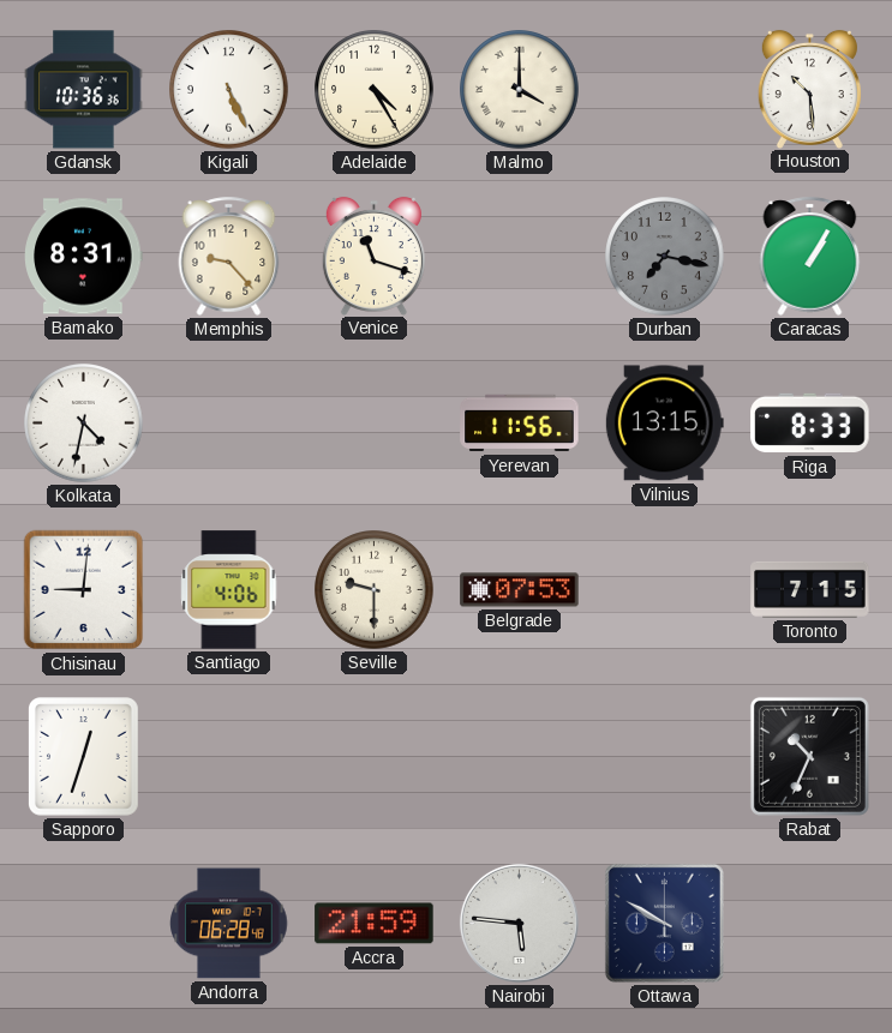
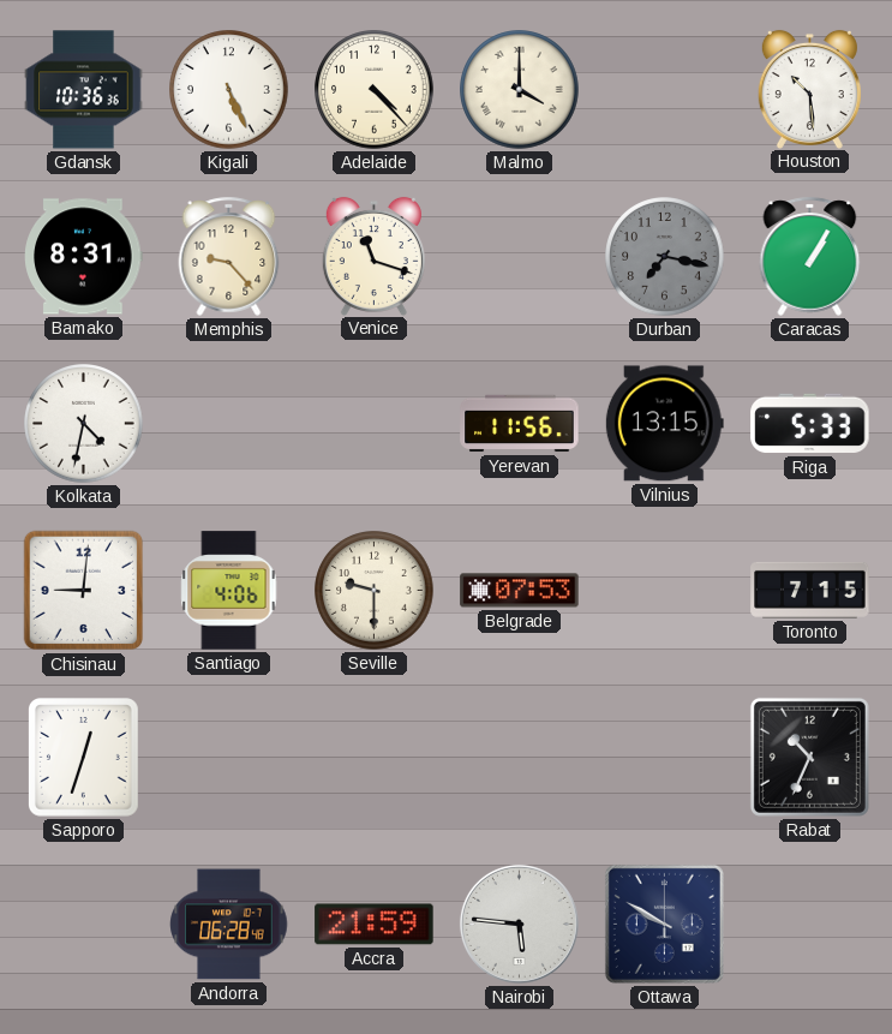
Adelaide: 4:25 -> 4:23
Riga: 8:33 -> 5:33
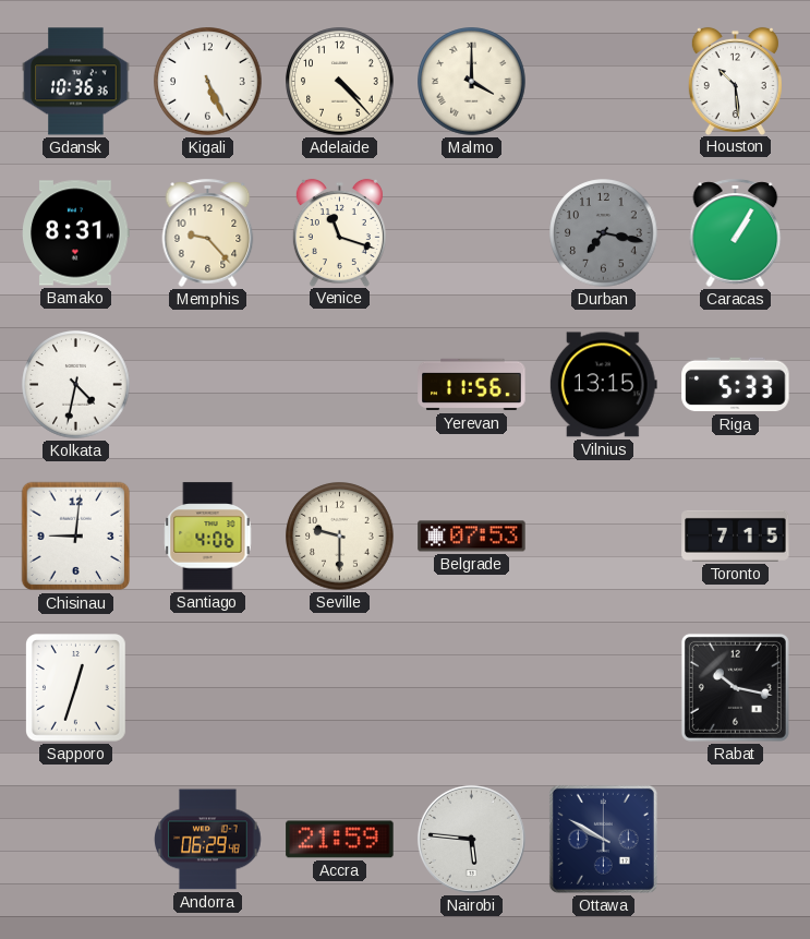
Rabat: 10:34 -> 10:17
Andorra: 06:28 -> 06:29
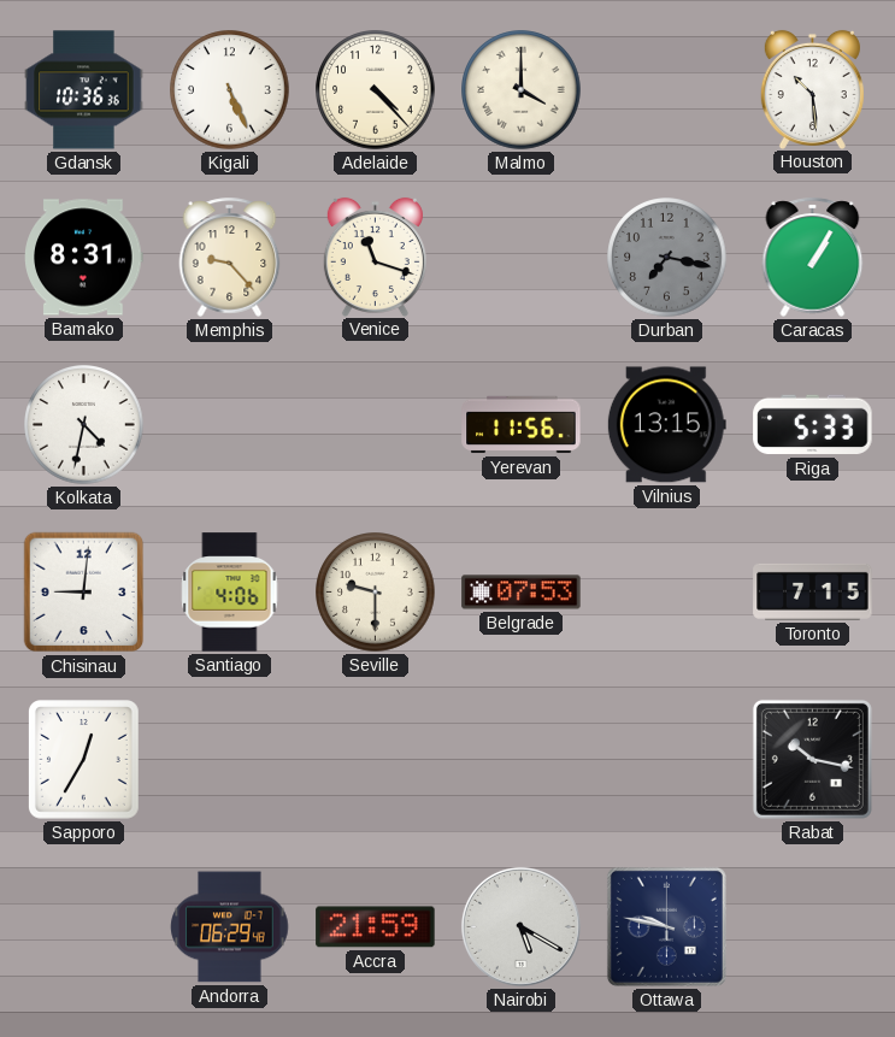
Sapporo: 12:33 -> 12:35
Nairobi: 5:46 -> 5:20
Ottawa: 9:50 -> 9:47
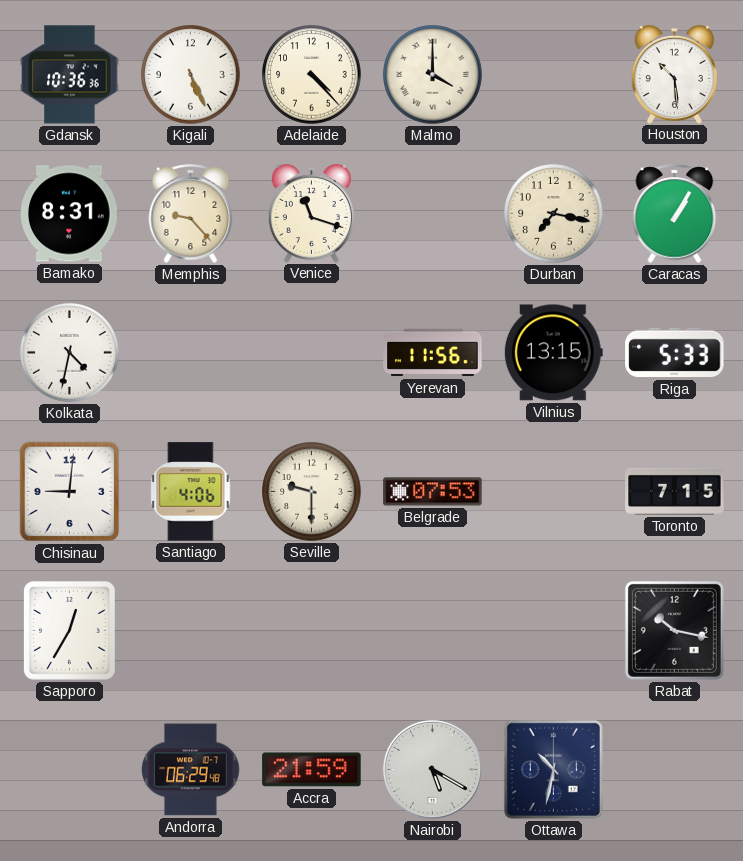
Durban dial: grey -> cream
Ottawa: 9:47 -> 10:32
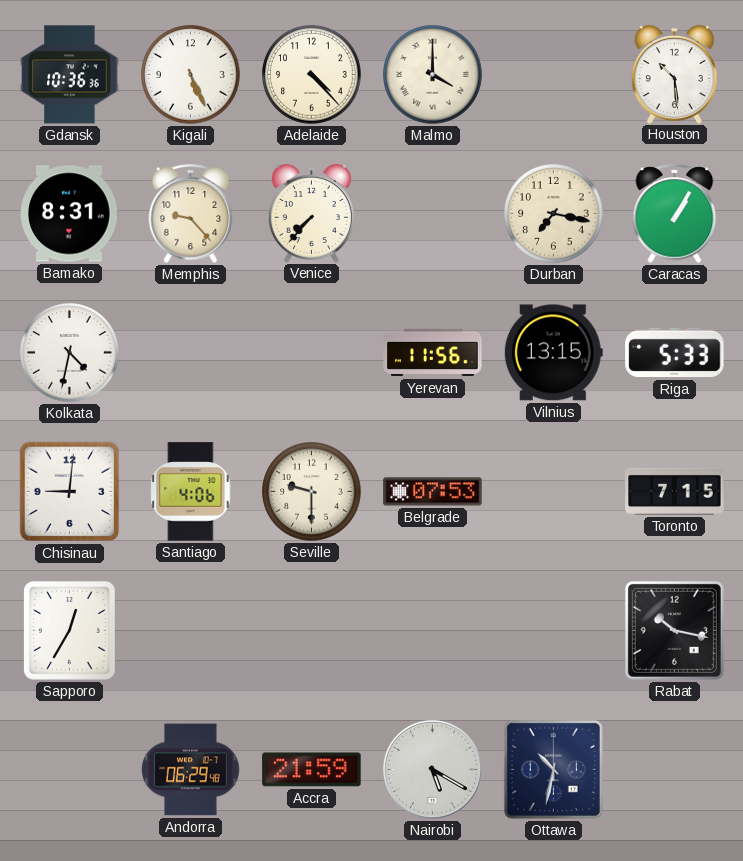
Venice: 11:18 -> 7:37
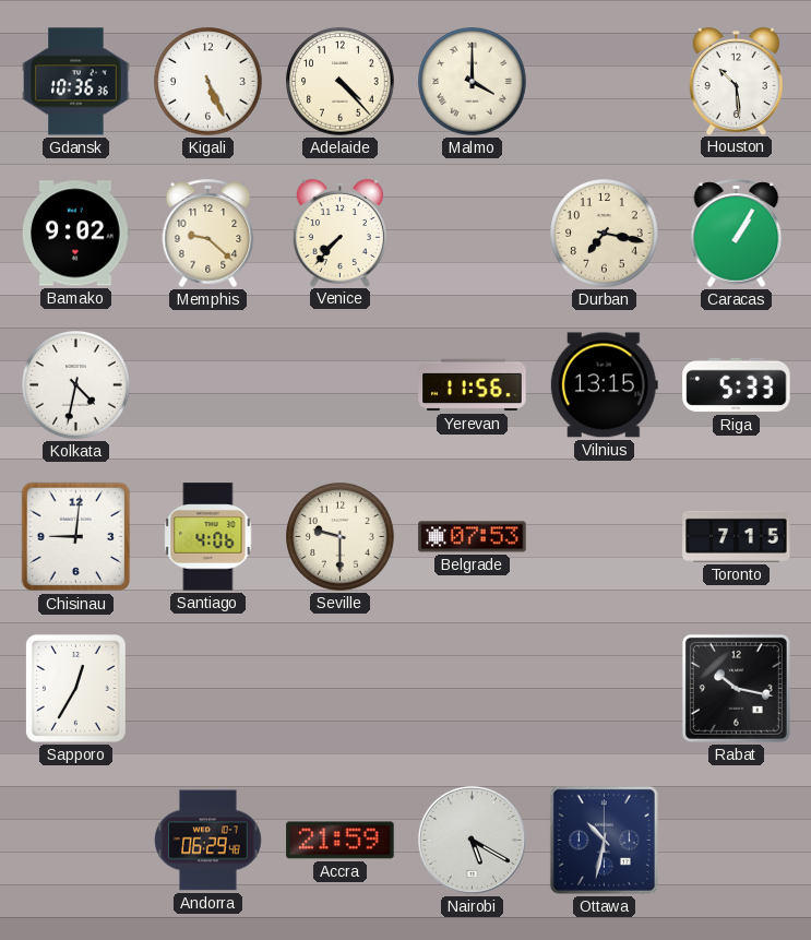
Bamako: 8:31 -> 9:02
Memphis: 9:23 -> 9:22
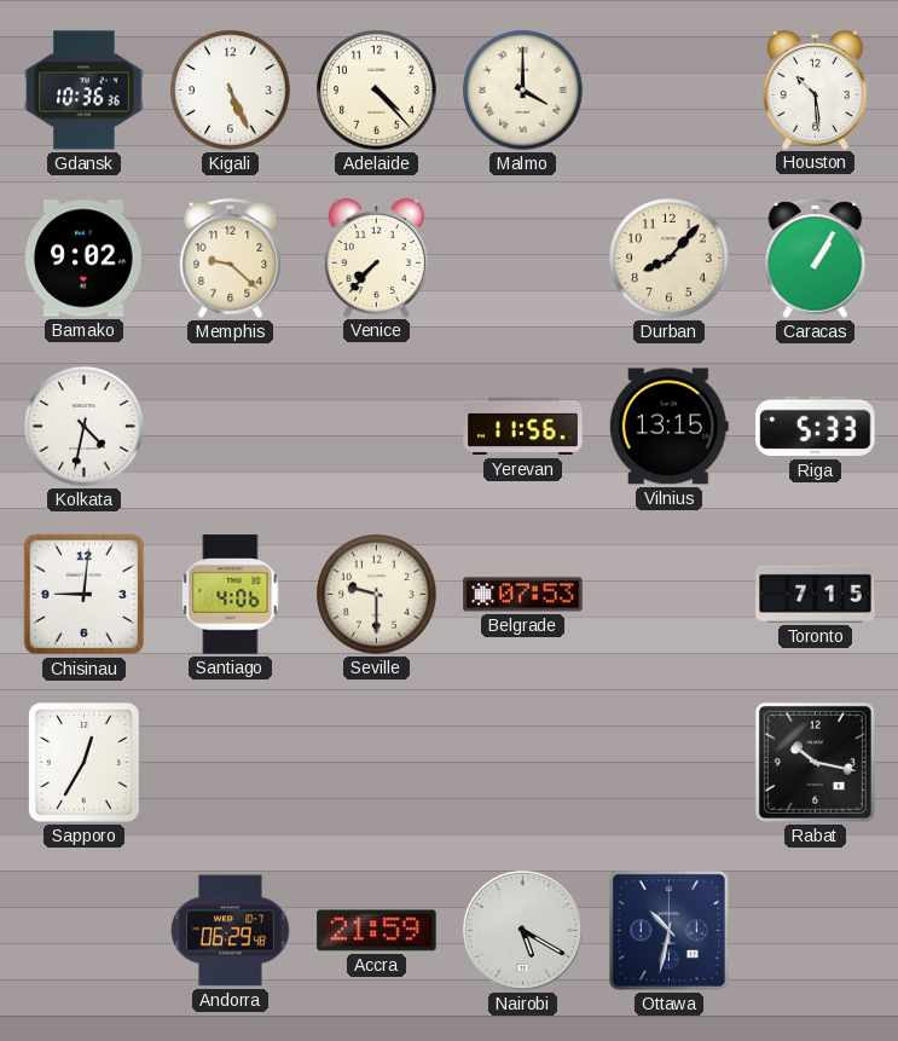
Durban: 7:17 -> 8:07
